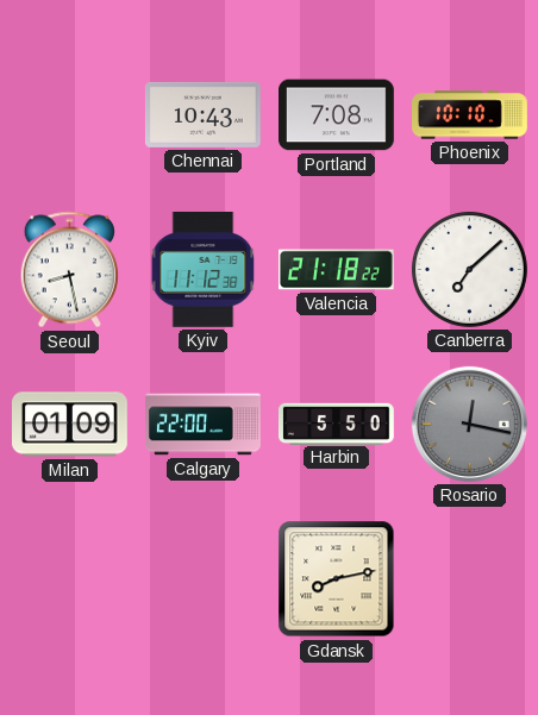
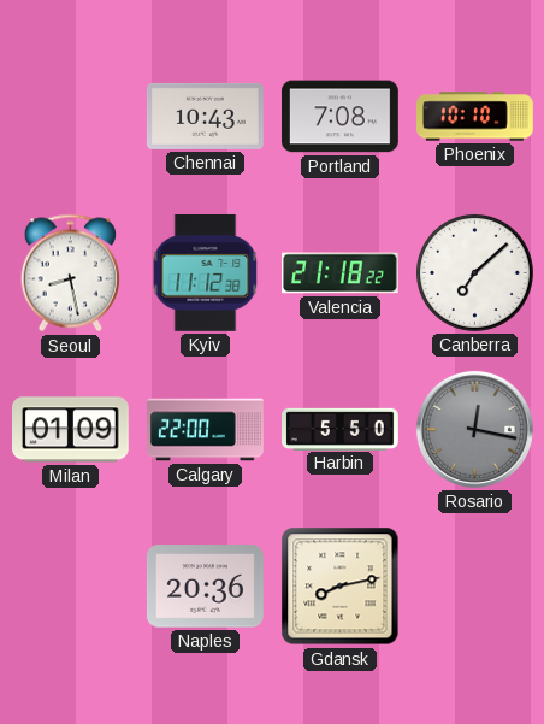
Naples: none -> 20:36
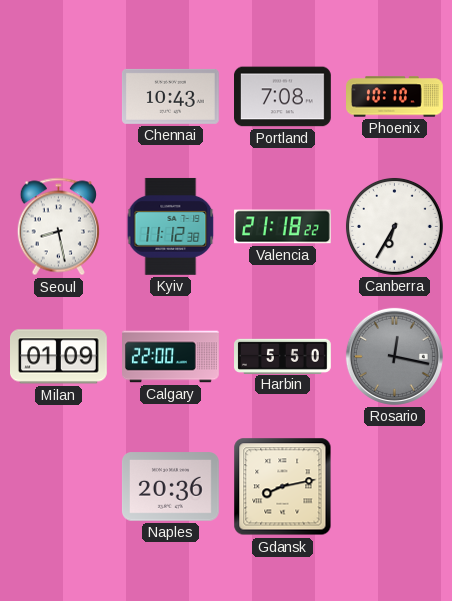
Canberra: 7:08 -> 6:35
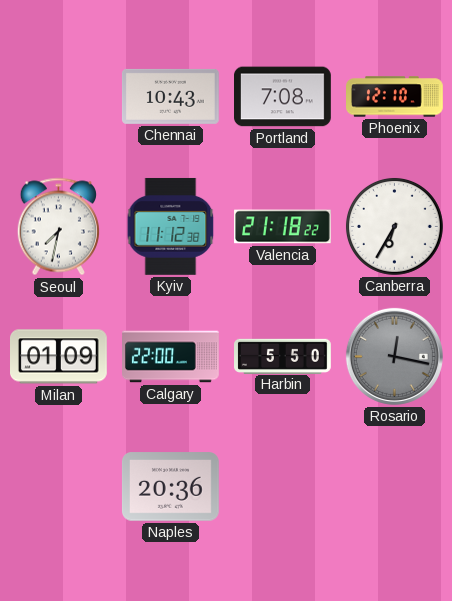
Phoenix: 10:10 -> 12:10
Seoul: 8:28 -> 7:32
Gdansk: 8:13 -> none
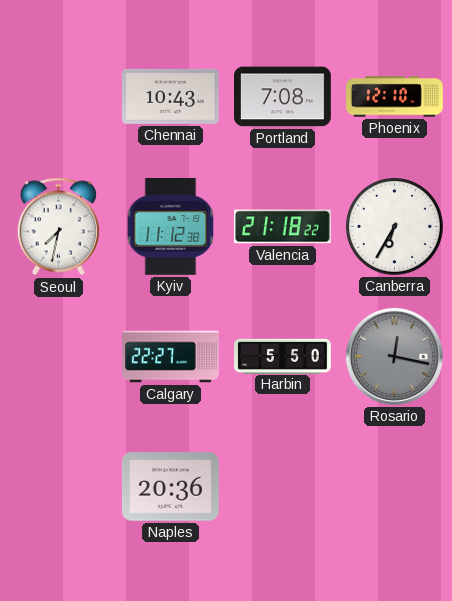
Milan: 01:09 -> none
Calgary: 22:00 -> 22:27
